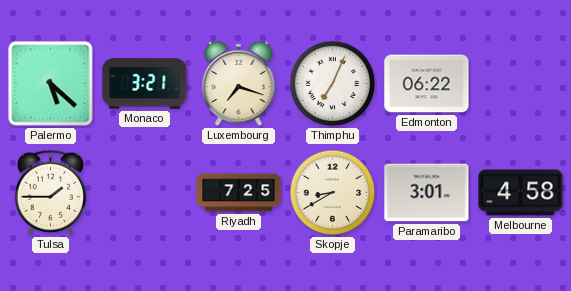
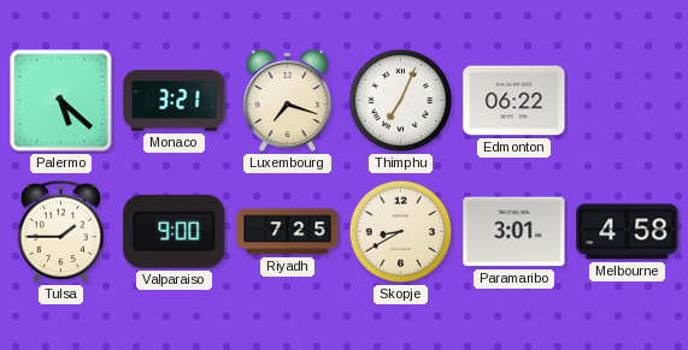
Valparaiso: none -> 9:00
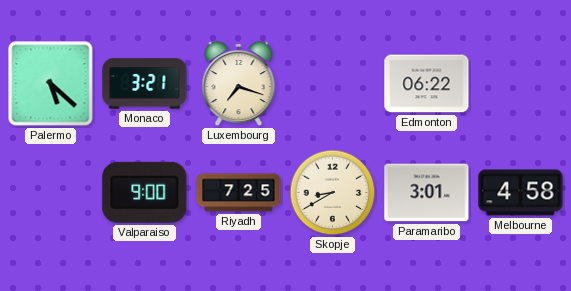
Thimphu: 7:04 -> none
Tulsa: 1:45 -> none
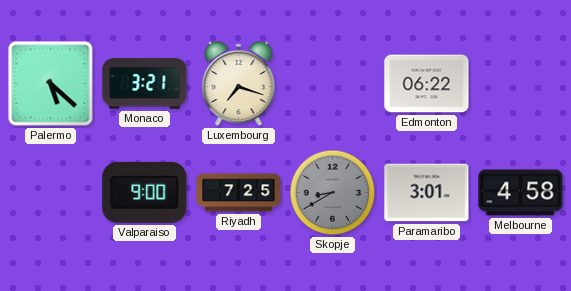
Skopje dial: cream -> grey
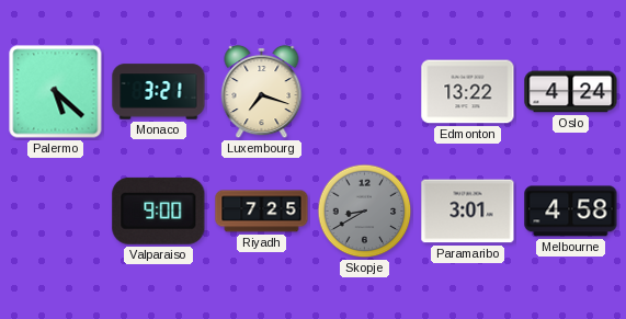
Edmonton: 06:22 -> 13:22
Oslo: none -> 4:24
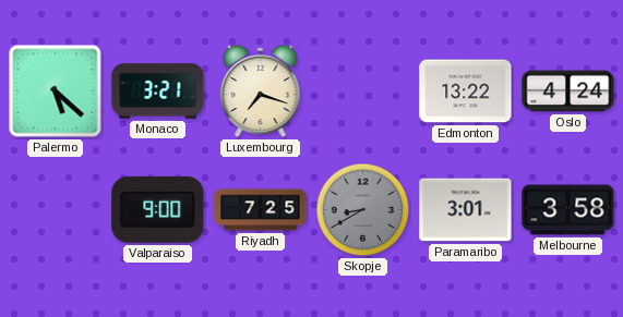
Melbourne: 4:58 -> 3:58
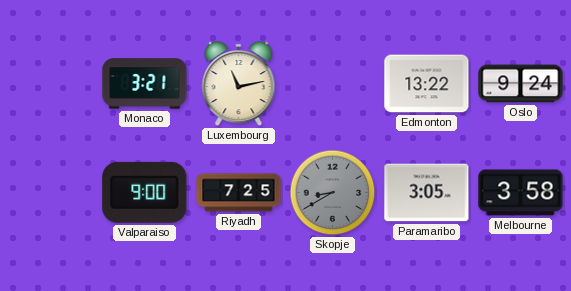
Palermo: 5:22 -> none
Luxembourg: 7:18 -> 11:13
Oslo: 4:24 -> 9:24
Paramaribo: 3:01 -> 3:05
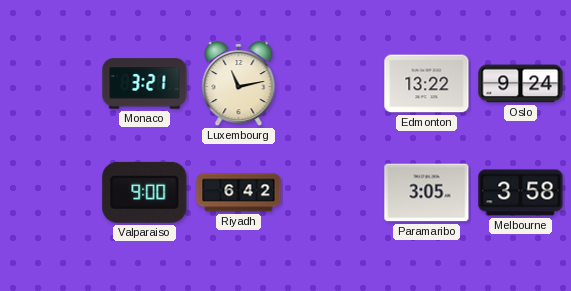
Riyadh: 7:25 -> 6:42
Skopje: 8:40 -> none
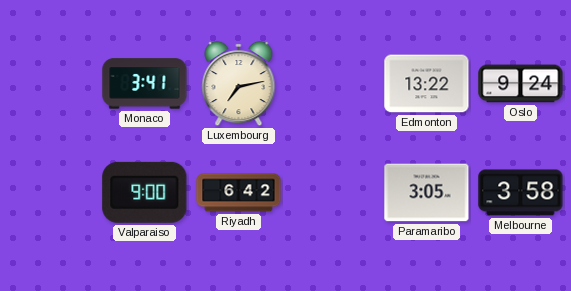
Monaco: 3:21 -> 3:41
Luxembourg: 11:13 -> 7:13
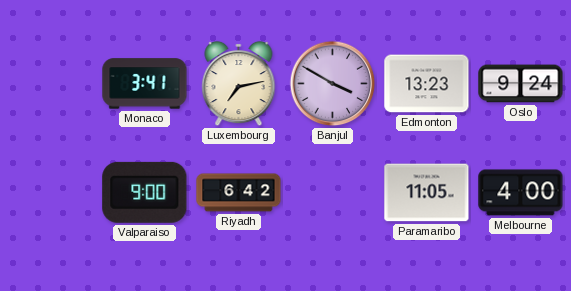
Banjul: none -> 3:50
Edmonton: 13:22 -> 13:23
Paramaribo: 3:05 -> 11:05
Melbourne: 3:58 -> 4:00
